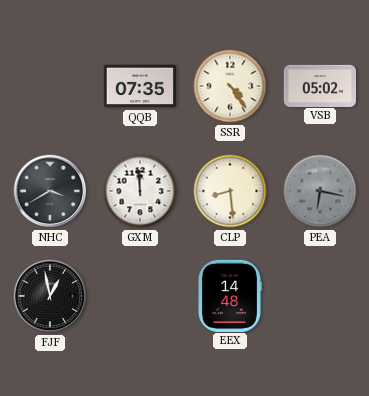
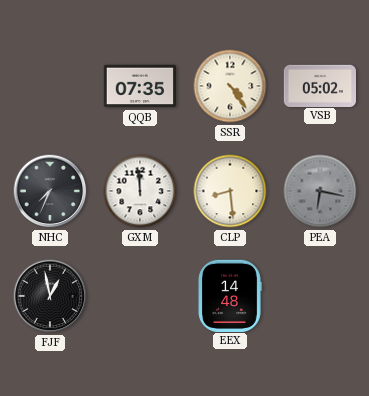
NHC: 3:40 -> 7:34
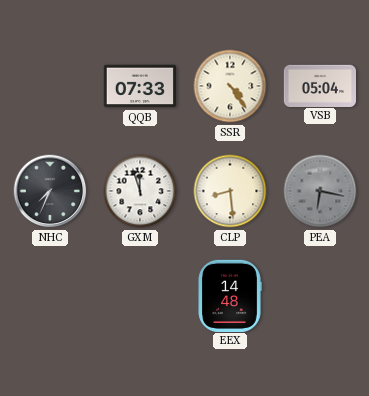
QQB: 07:35 -> 07:33
VSB: 05:02 -> 05:04
GXM: 11:59 -> 11:57
FJF: 12:58 -> none
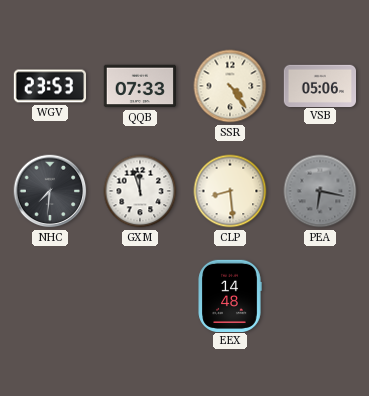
WGV: none -> 23:53
VSB: 05:04 -> 05:06
NHC: 7:34 -> 7:31
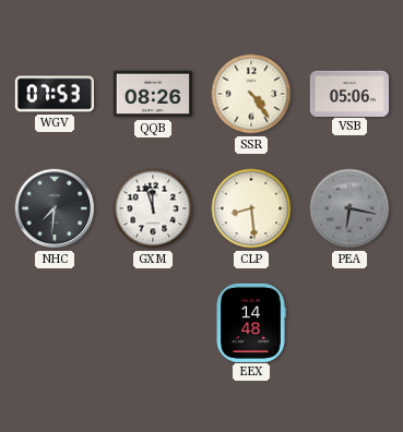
WGV: 23:53 -> 07:53
QQB: 07:33 -> 08:26
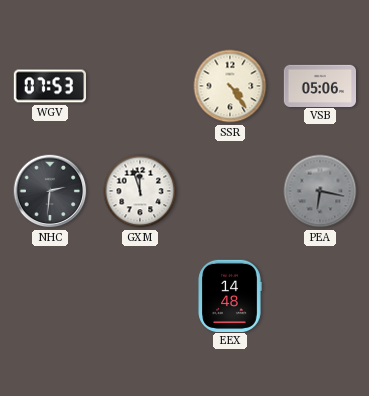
QQB: 08:26 -> none
NHC: 7:31 -> 2:31
CLP: 8:29 -> none
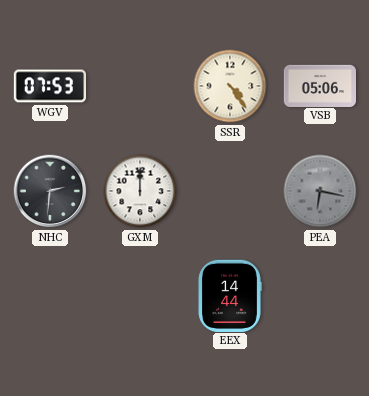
GXM: 11:57 -> 12:00
EEX: 14:48 -> 14:44
